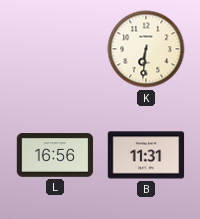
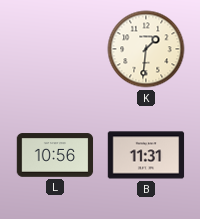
K: 6:31 -> 1:31
L: 16:56 -> 10:56
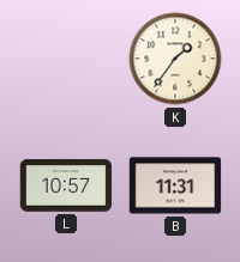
K: 1:31 -> 1:36
L: 10:56 -> 10:57
